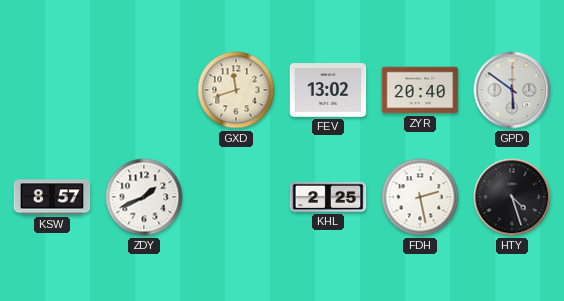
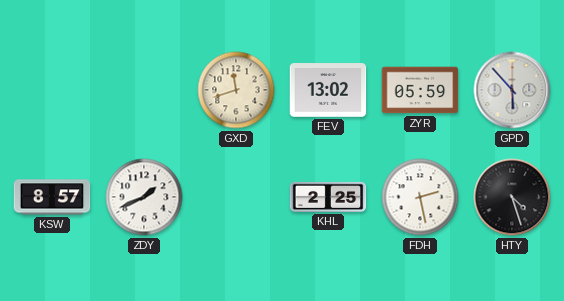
ZYR: 20:40 -> 05:59
GPD: 5:51 -> 5:53
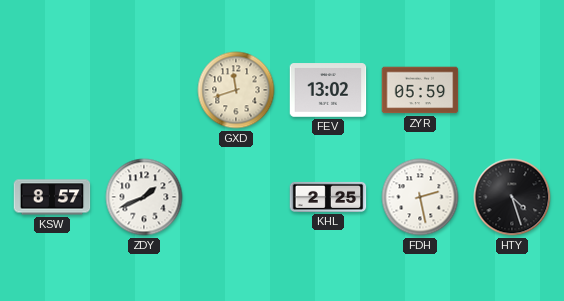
GPD: 5:53 -> none
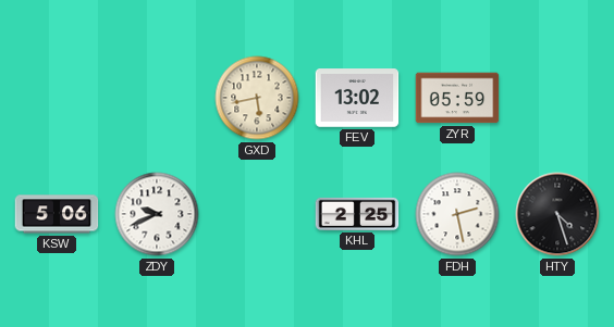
GXD: 11:42 -> 5:43
KSW: 8:57 -> 5:06
ZDY: 1:41 -> 9:41
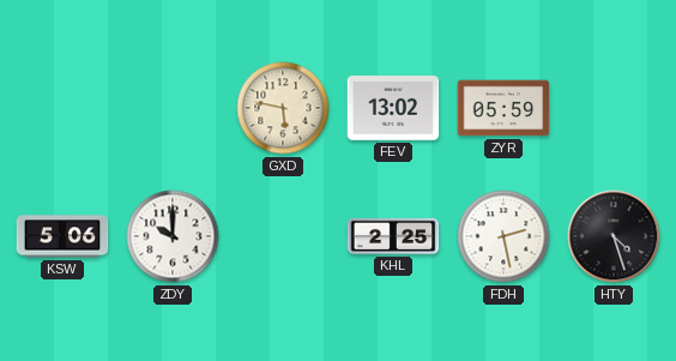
GXD: 5:43 -> 5:47
ZDY: 9:41 -> 10:00
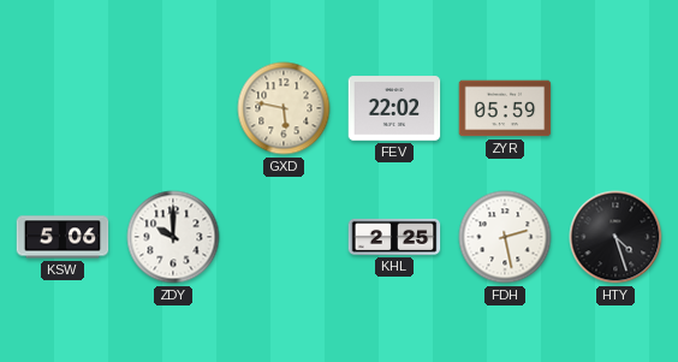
FEV: 13:02 -> 22:02
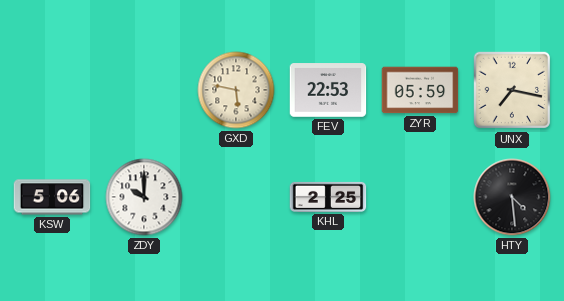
FEV: 22:02 -> 22:53
UNX: none -> 7:17
FDH: 2:28 -> none
HTY: 4:27 -> 4:29
